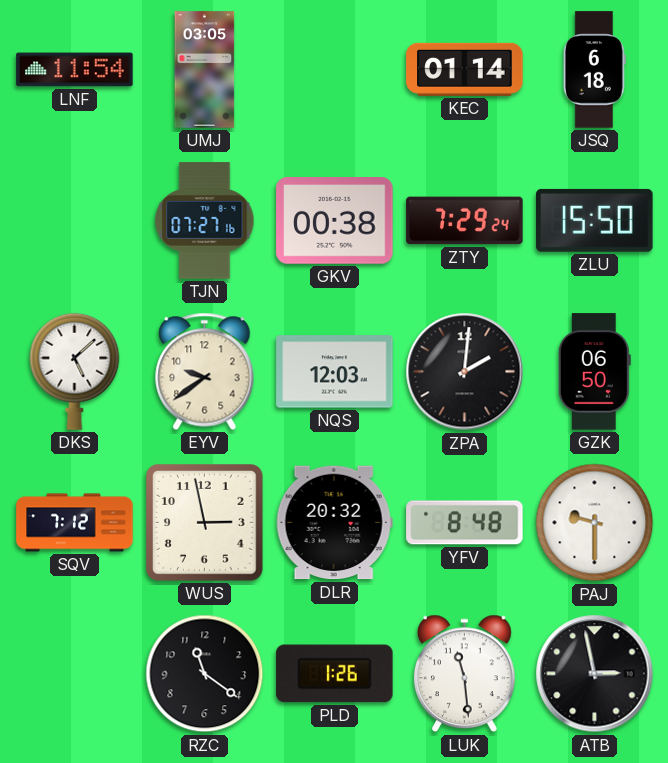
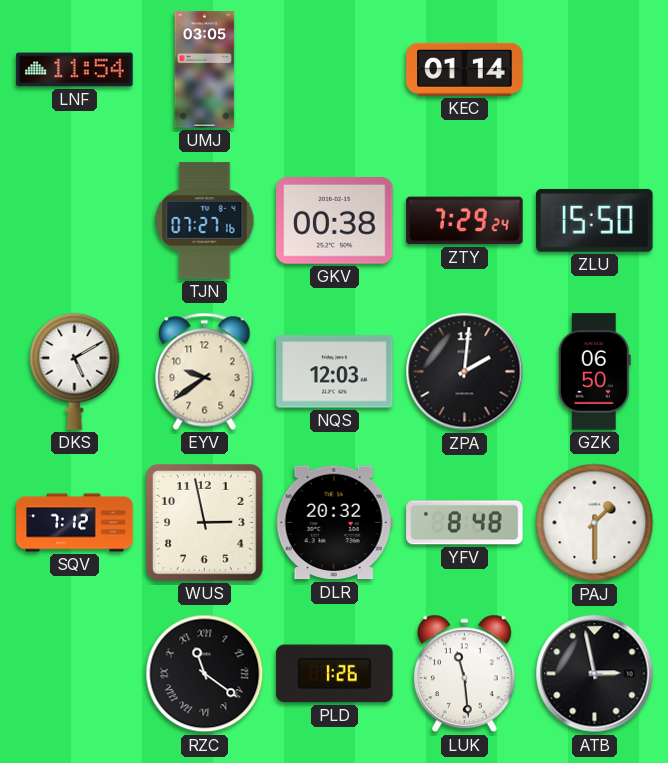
JSQ: 6:18 -> none
DKS: 5:08 -> 5:10
PAJ: 9:30 -> 1:30
RZC numerals: Arabic -> Roman
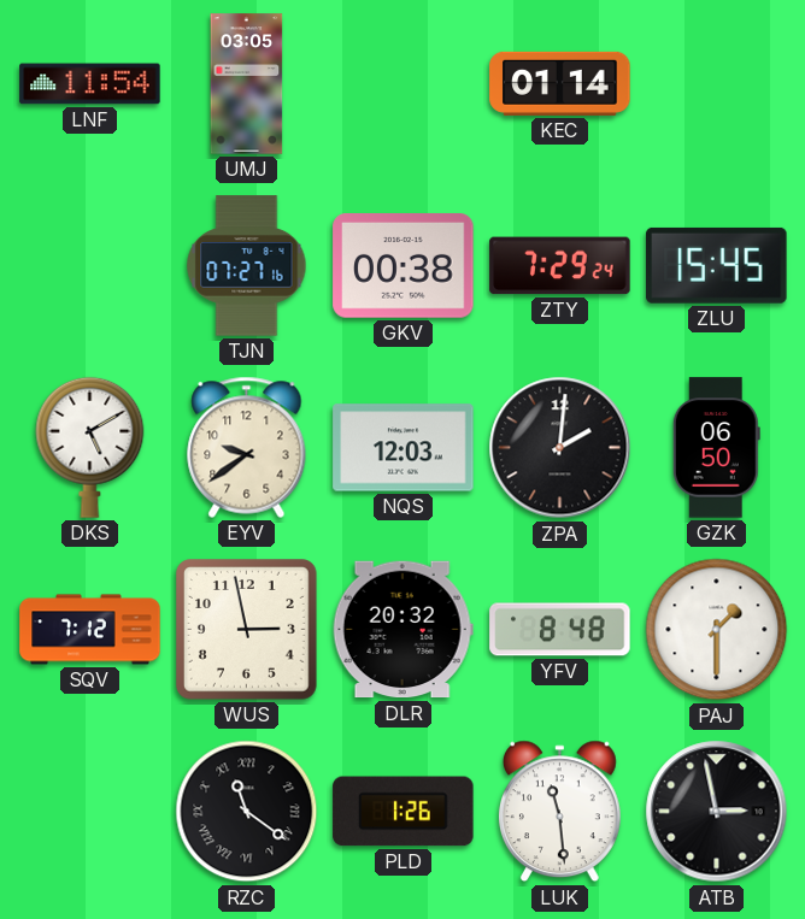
ZLU: 15:50 -> 15:45
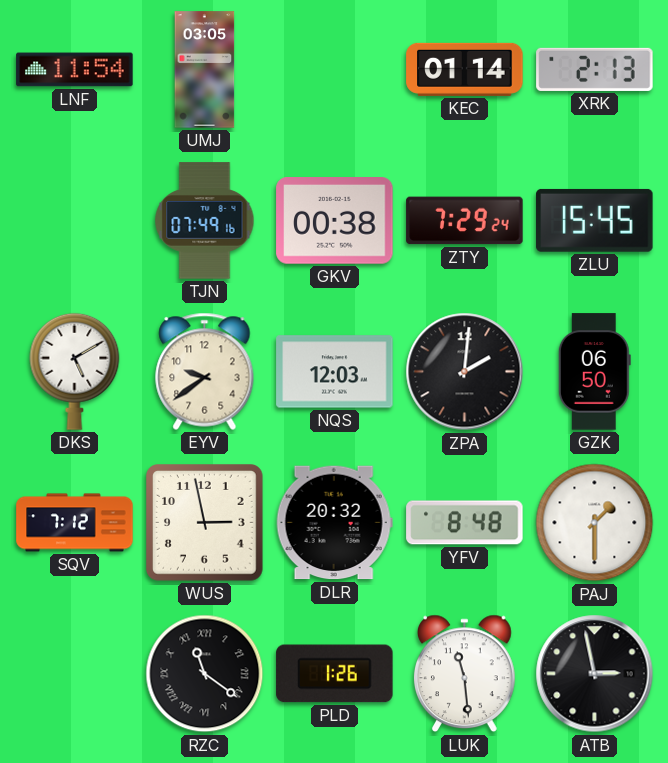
XRK: none -> 2:13
TJN: 07:27 -> 07:49
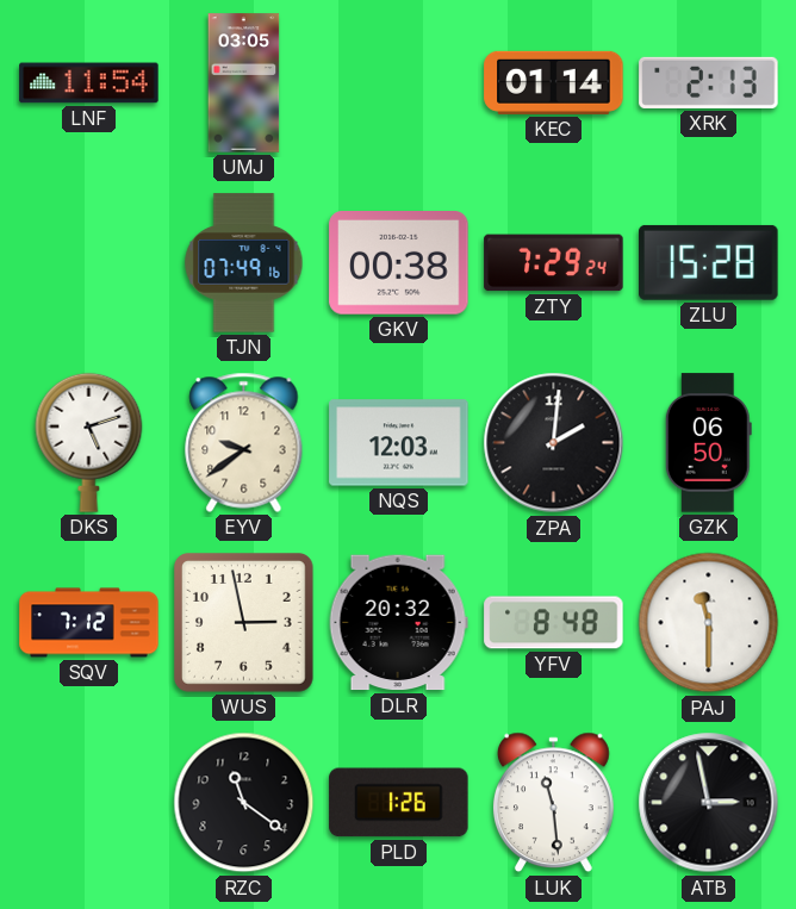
ZLU: 15:45 -> 15:28
DKS: 5:10 -> 5:12
PAJ: 1:30 -> 11:30
RZC numerals: Roman -> Arabic
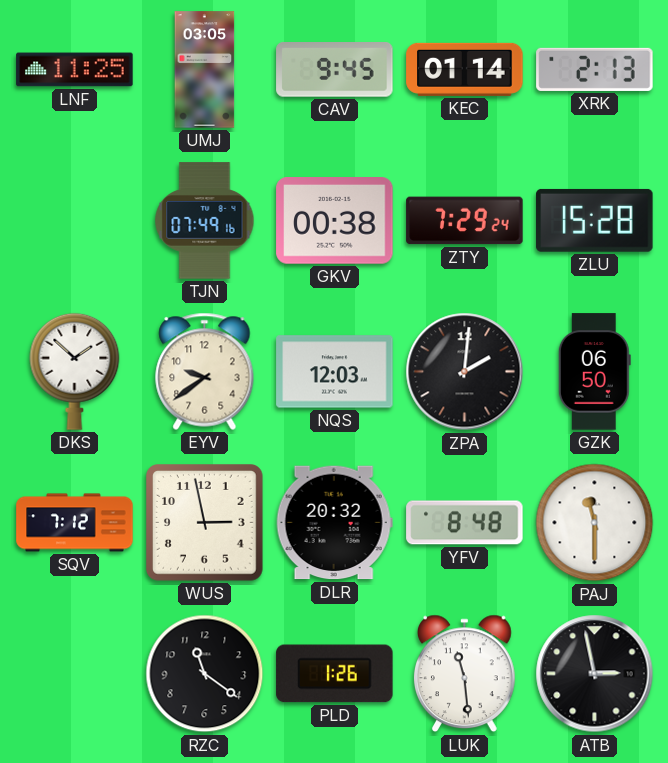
LNF: 11:54 -> 11:25
CAV: none -> 9:45
DKS: 5:12 -> 1:52
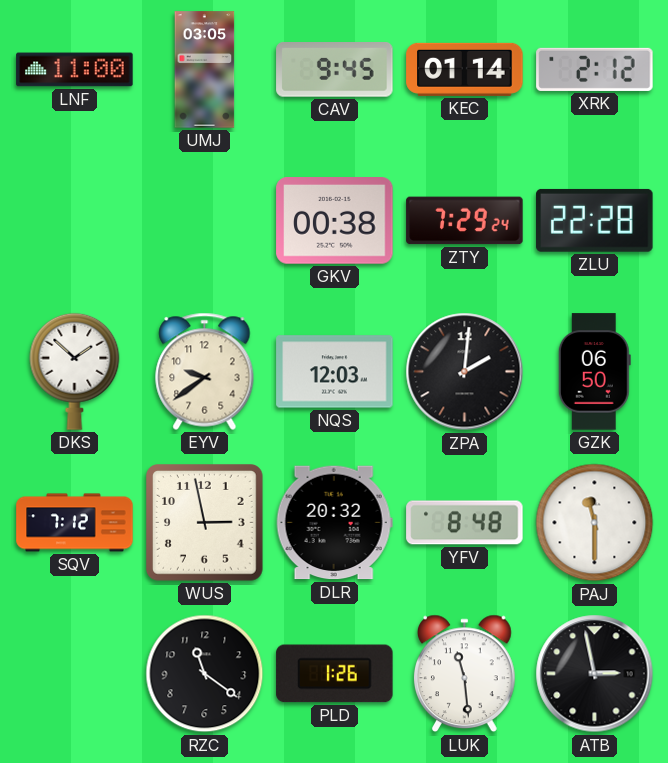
LNF: 11:25 -> 11:00
XRK: 2:13 -> 2:12
TJN: 07:49 -> none
ZLU: 15:28 -> 22:28
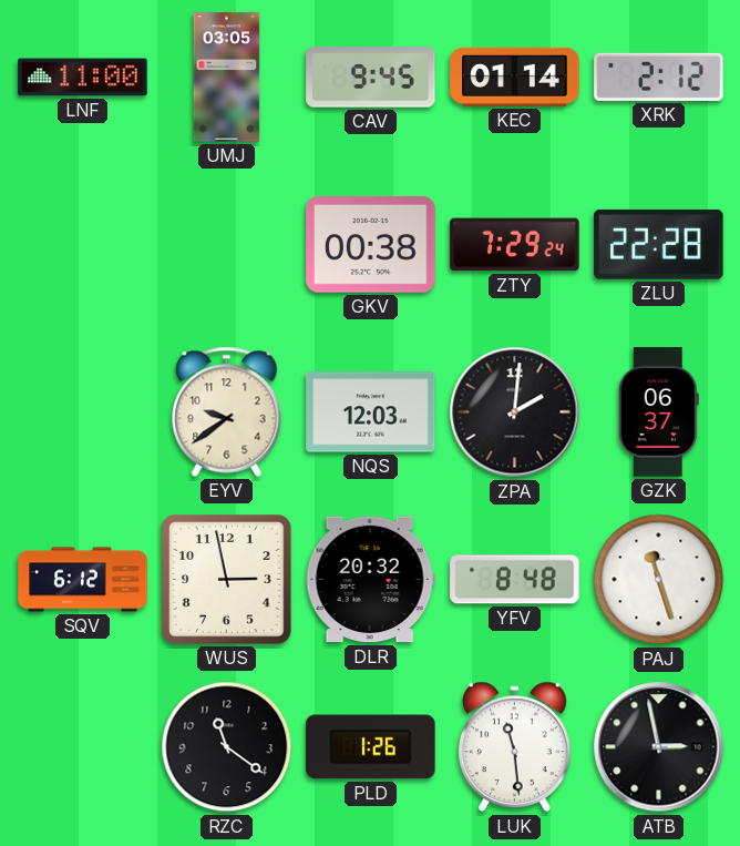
DKS: 1:52 -> none
GZK: 06:50 -> 06:37
SQV: 7:12 -> 6:12
PAJ: 11:30 -> 11:27
